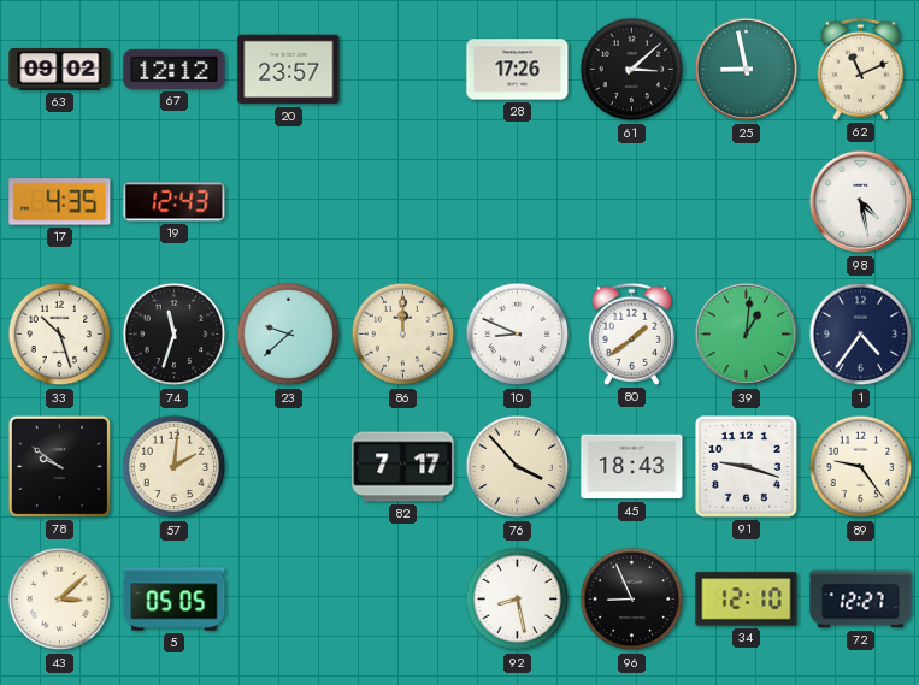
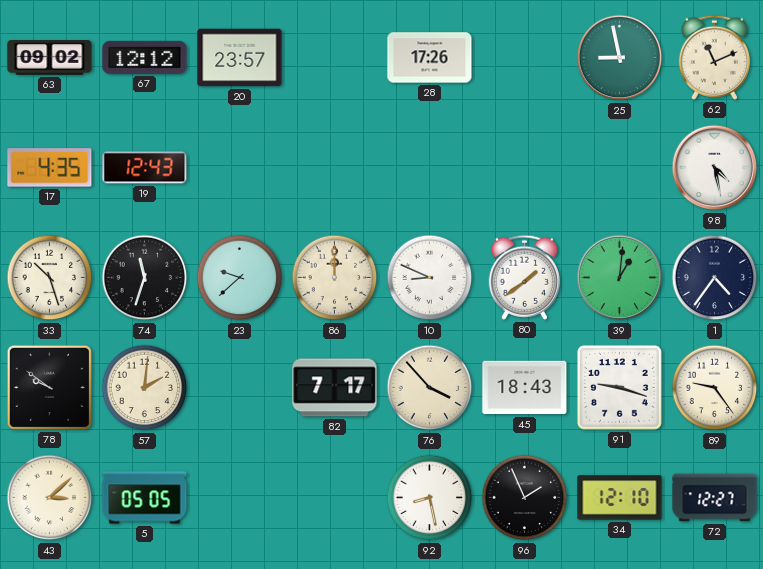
61: 3:08 -> none
96: 8:56 -> 1:56
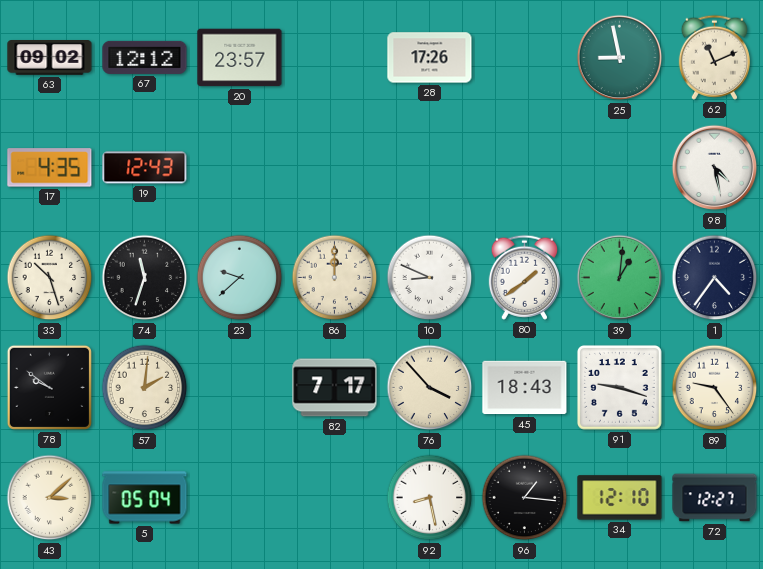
5: 05:05 -> 05:04
96: 1:56 -> 1:16
